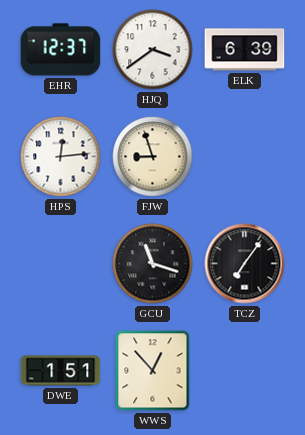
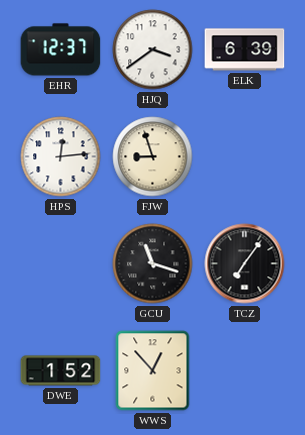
DWE: 1:51 -> 1:52
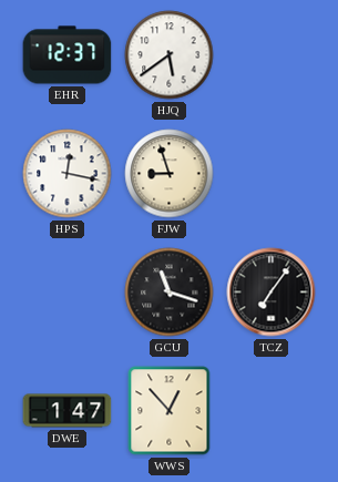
HJQ: 3:39 -> 5:39
ELK: 6:39 -> none
HPS: 12:14 -> 12:17
DWE: 1:52 -> 1:47
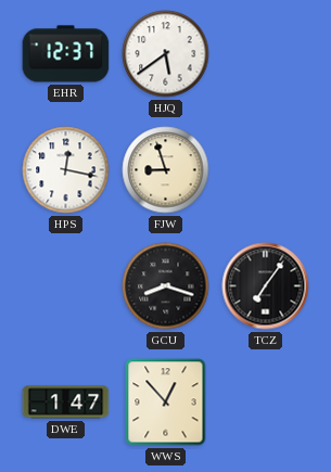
GCU: 11:18 -> 8:18
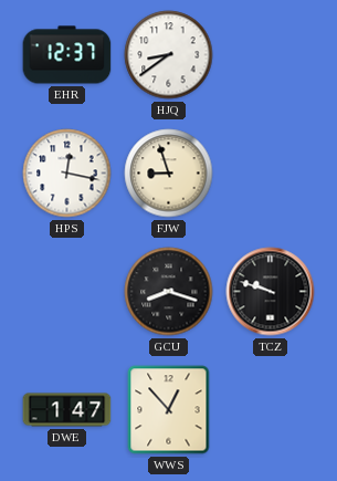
HJQ: 5:39 -> 8:39
TCZ: 7:06 -> 9:48
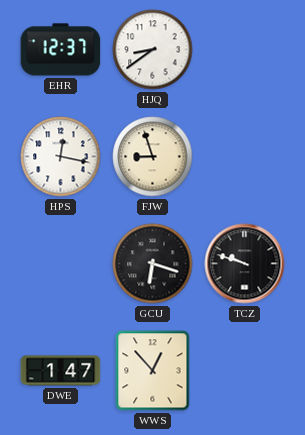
GCU: 8:18 -> 6:18
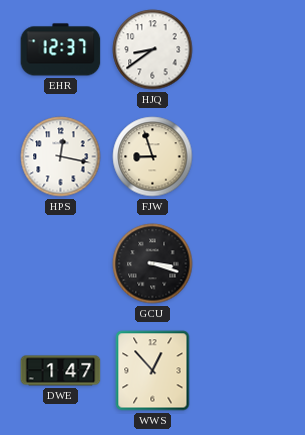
GCU: 6:18 -> 3:18
TCZ: 9:48 -> none
